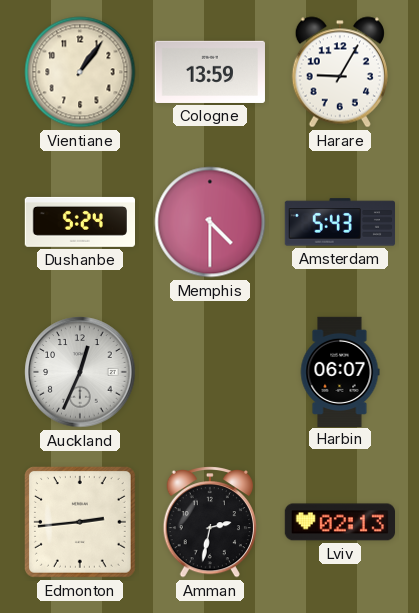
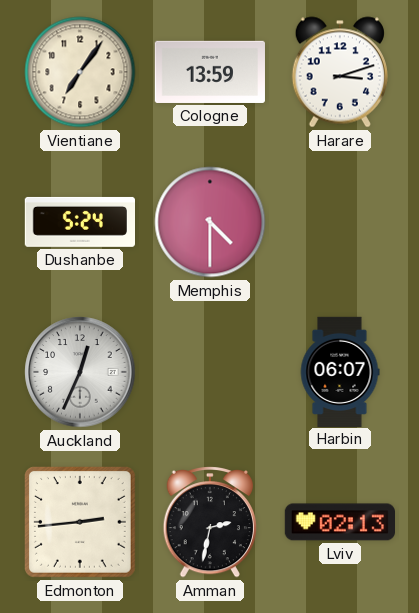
Vientiane: 1:06 -> 7:06
Harare: 9:05 -> 3:12
Amsterdam: 5:43 -> none
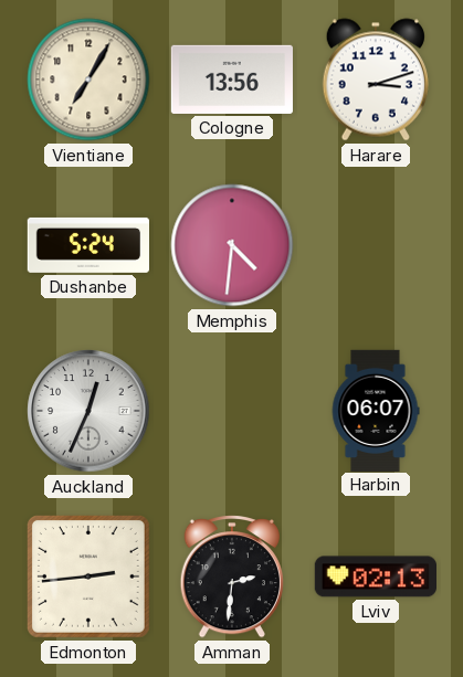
Vientiane: 7:06 -> 7:05
Cologne: 13:59 -> 13:56
Memphis: 4:30 -> 4:31
Amman: 2:32 -> 2:31
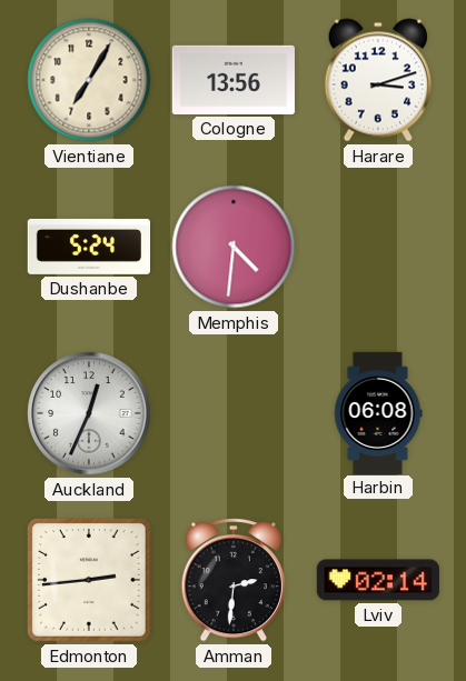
Harbin: 06:07 -> 06:08
Lviv: 02:13 -> 02:14
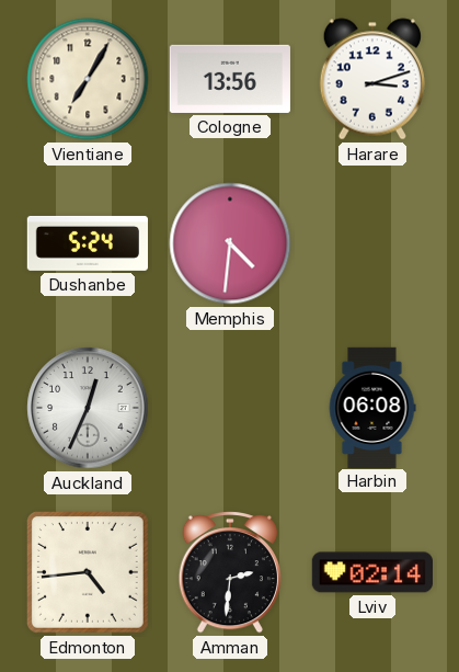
Edmonton: 2:44 -> 4:44
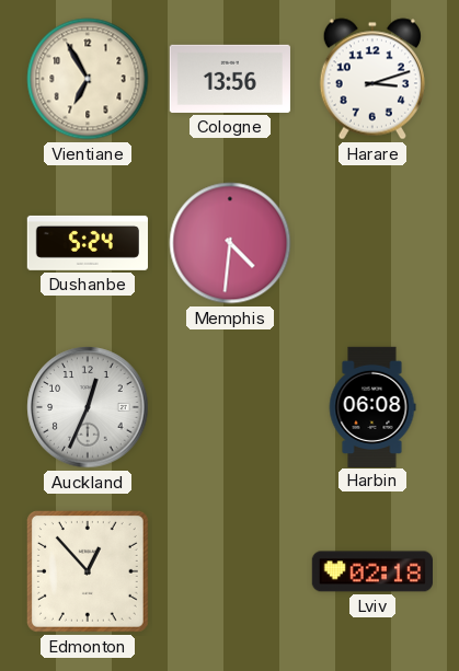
Vientiane: 7:05 -> 6:55
Edmonton: 4:44 -> 12:53
Amman: 2:31 -> none
Lviv: 02:14 -> 02:18
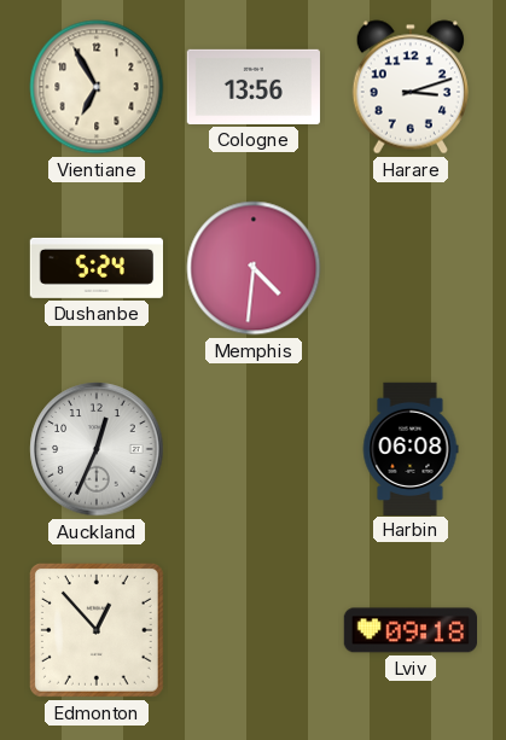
Lviv: 02:18 -> 09:18
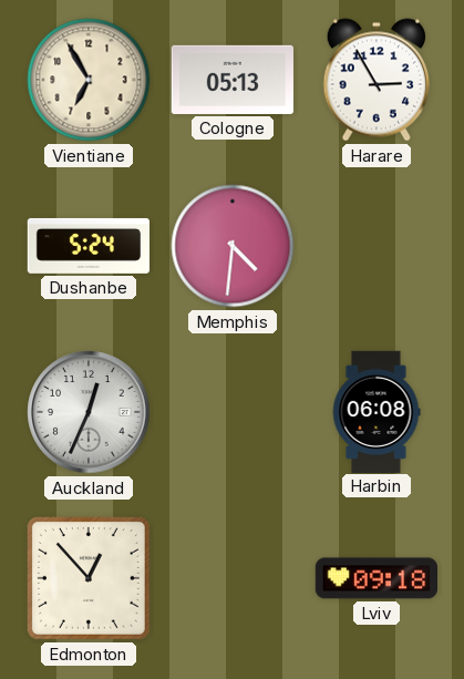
Cologne: 13:56 -> 05:13
Harare: 3:12 -> 2:55
